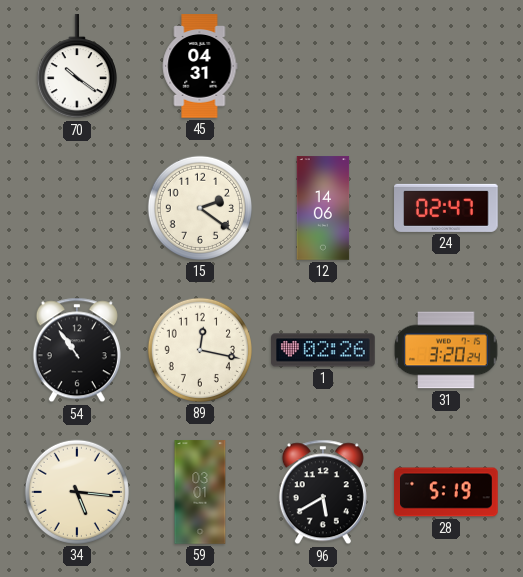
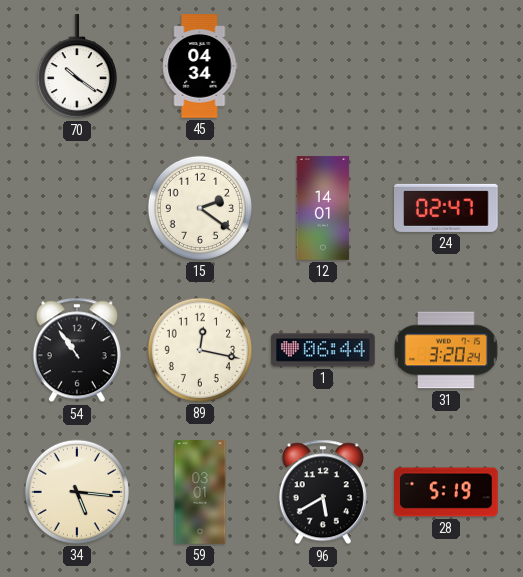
45: 04:31 -> 04:34
12: 14:06 -> 14:01
1: 02:26 -> 06:44
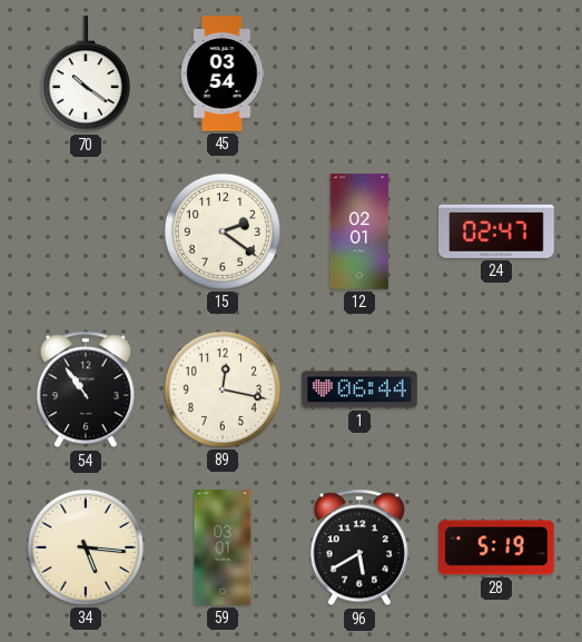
45: 04:34 -> 03:54
12: 14:01 -> 02:01
31: 3:20 -> none
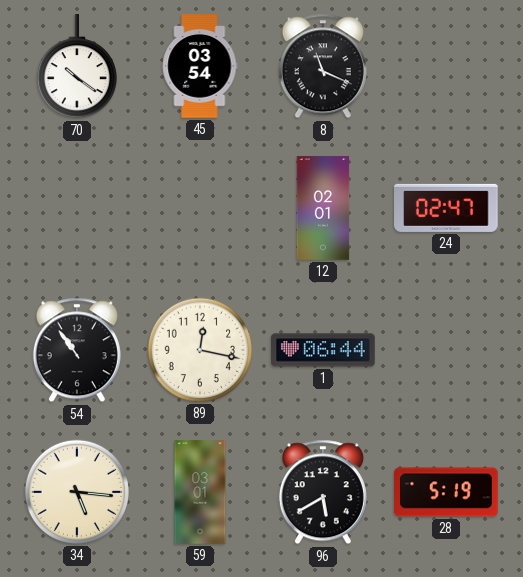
8: none -> 11:19
15: 2:21 -> none
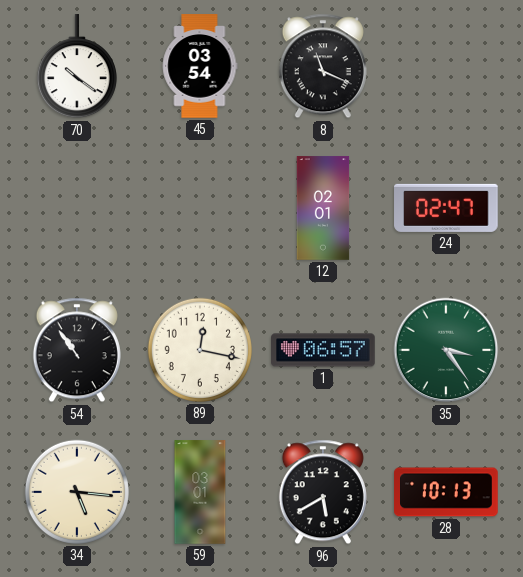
1: 06:44 -> 06:57
35: none -> 3:24
28: 5:19 -> 10:13
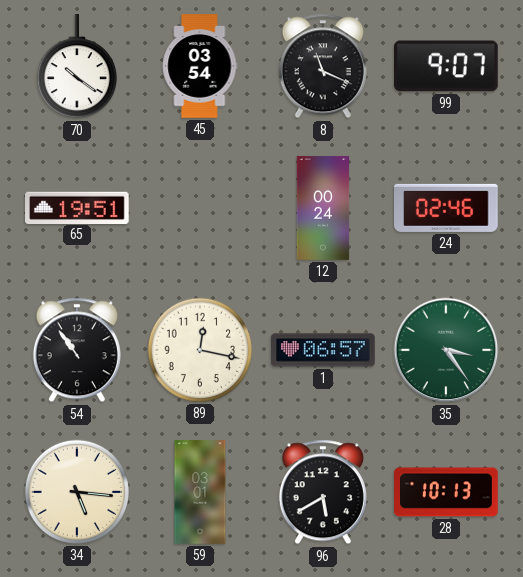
99: none -> 9:07
65: none -> 19:51
12: 02:01 -> 00:24
24: 02:47 -> 02:46
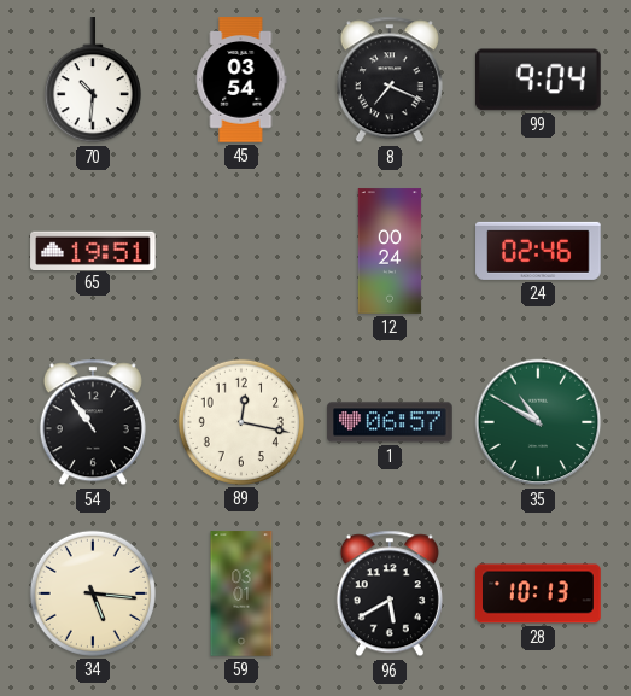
70: 10:21 -> 10:31
8: 11:19 -> 7:19
99: 9:07 -> 9:04
35: 3:24 -> 10:50
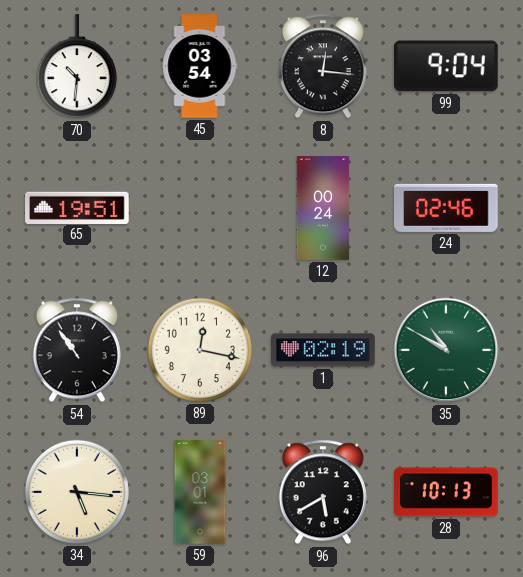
8: 7:19 -> 12:16
1: 06:57 -> 02:19
